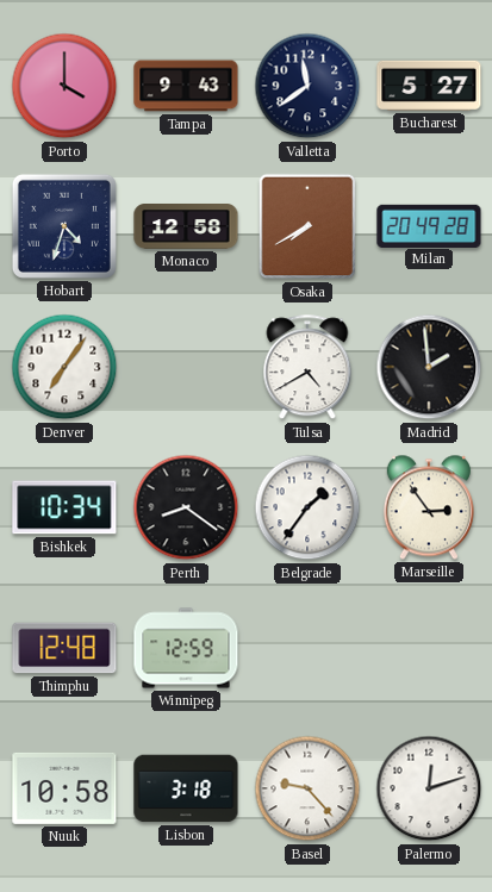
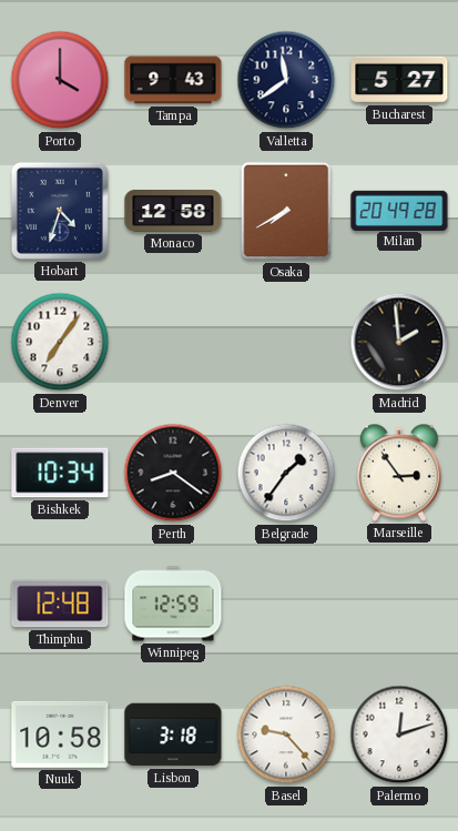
Tulsa: 4:40 -> none
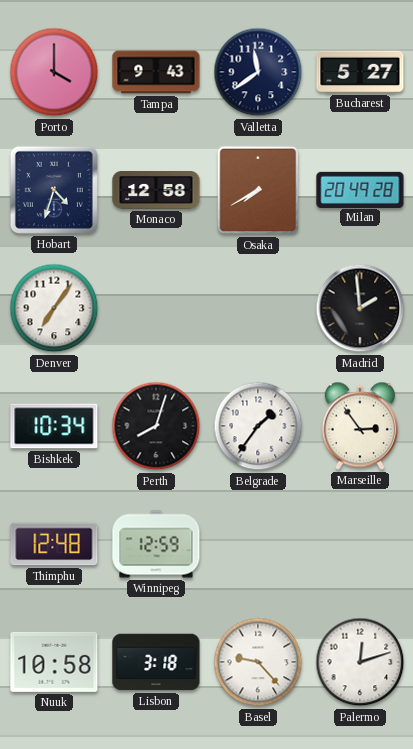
Perth: 8:21 -> 8:03
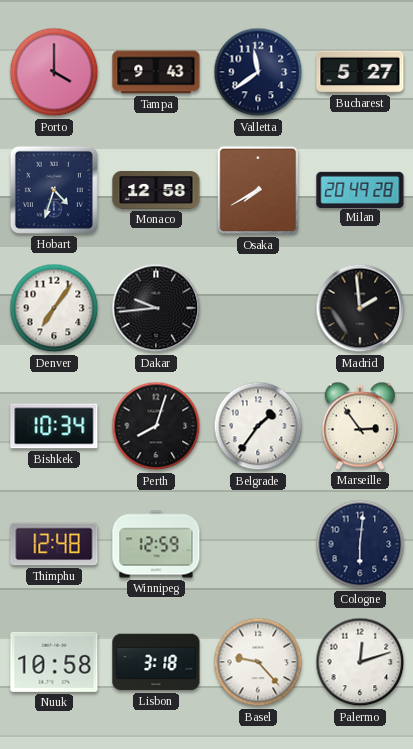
Dakar: none -> 9:44
Cologne: none -> 6:01
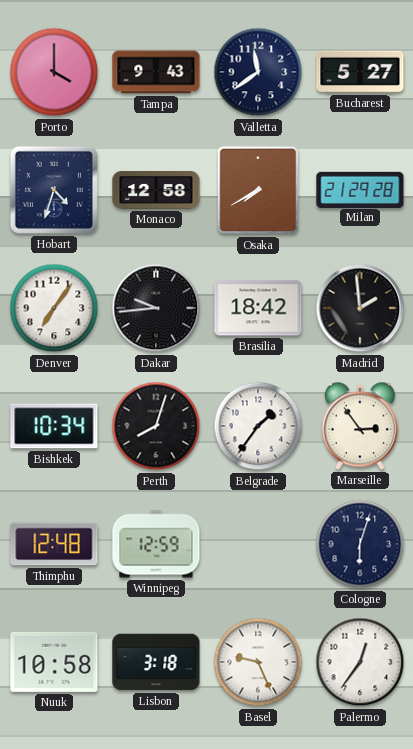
Milan: 20:49 -> 21:29
Brasilia: none -> 18:42
Cologne: 6:01 -> 6:03
Basel: 9:23 -> 9:26
Palermo: 12:12 -> 12:36
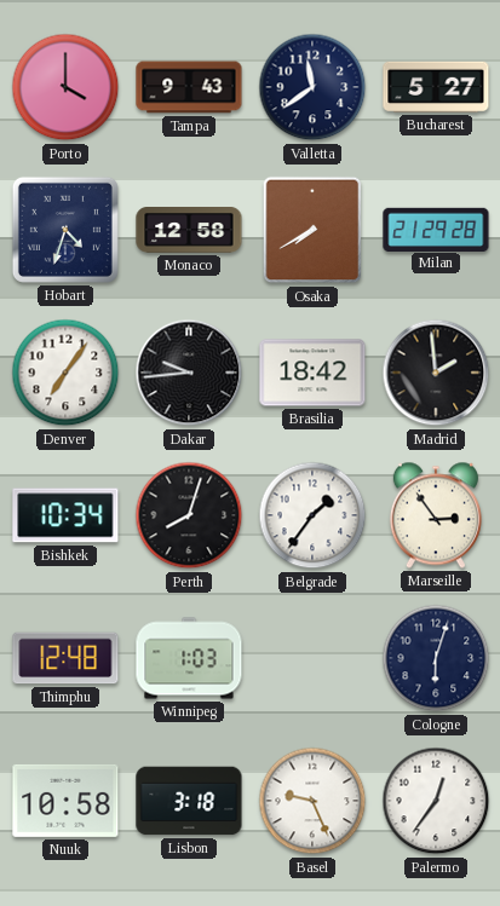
Winnipeg: 12:59 -> 1:03
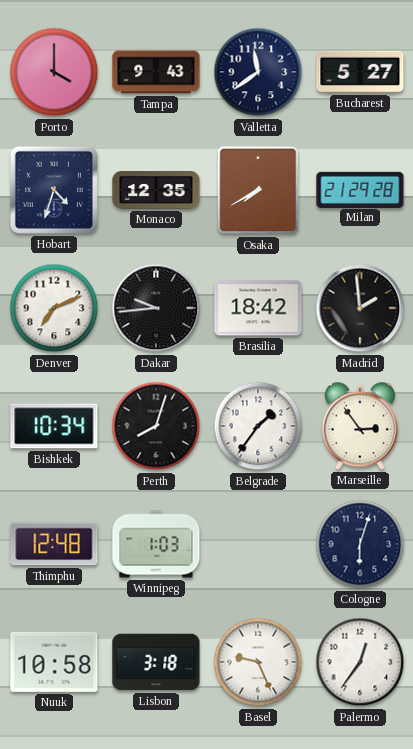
Monaco: 12:58 -> 12:35
Denver: 7:06 -> 7:11
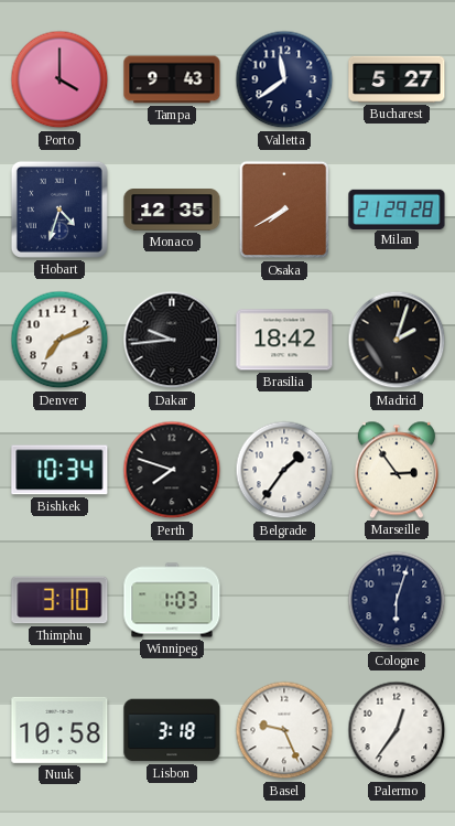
Madrid: 1:59 -> 2:03
Perth: 8:03 -> 7:48
Thimphu: 12:48 -> 3:10
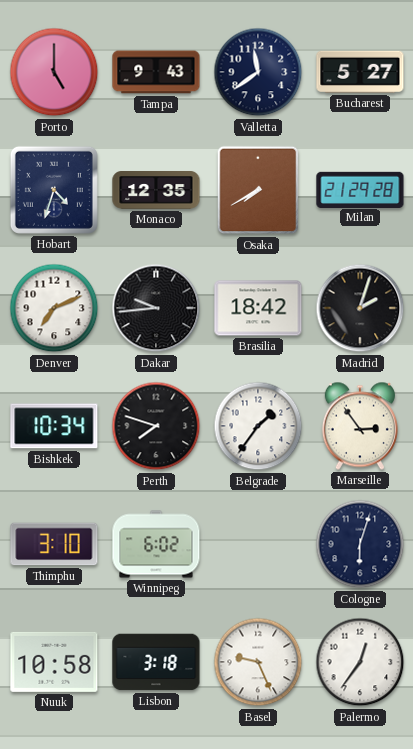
Porto: 4:00 -> 5:00
Winnipeg: 1:03 -> 6:02
